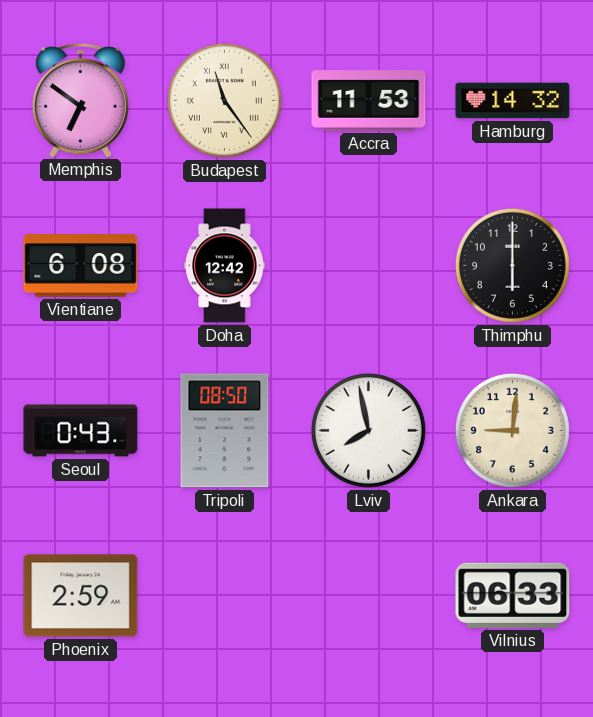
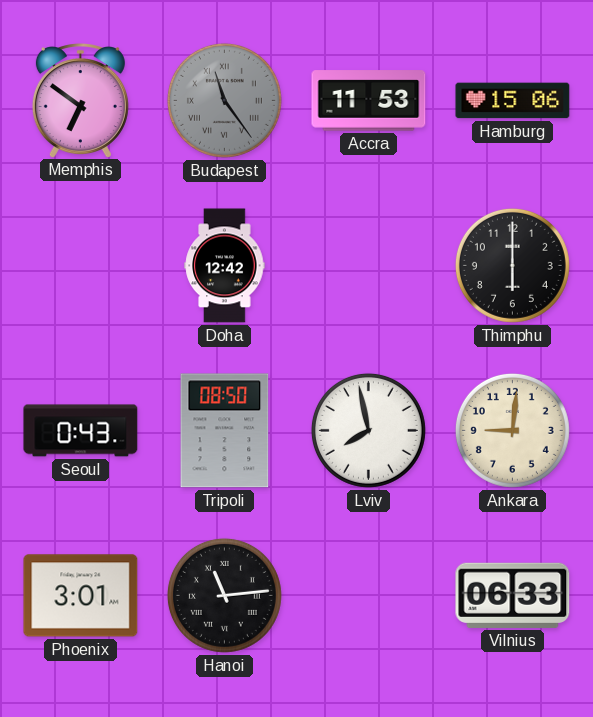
Budapest dial: cream -> grey
Hamburg: 14:32 -> 15:06
Vientiane: 6:08 -> none
Phoenix: 2:59 -> 3:01
Hanoi: none -> 11:14
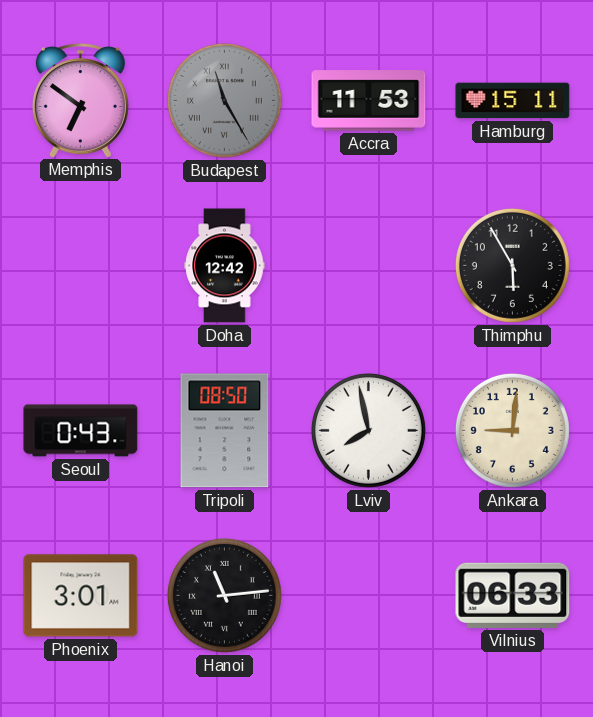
Budapest: 11:24 -> 11:25
Hamburg: 15:06 -> 15:11
Thimphu: 6:00 -> 5:55
